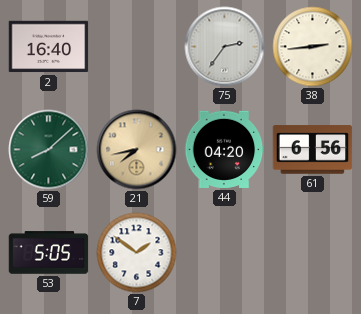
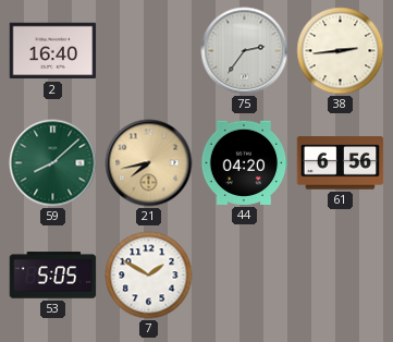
7: 1:51 -> 1:50
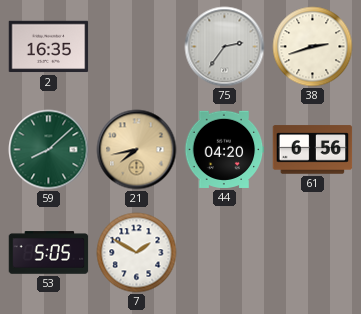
2: 16:40 -> 16:35
38: 2:44 -> 2:42
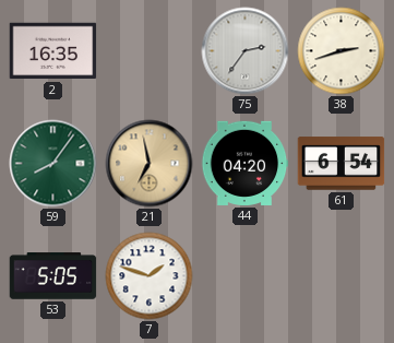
59: 8:08 -> 8:06
21: 7:43 -> 6:58
61: 6:56 -> 6:54
7: 1:50 -> 1:48
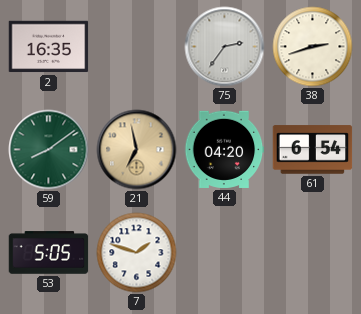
59: 8:06 -> 8:09
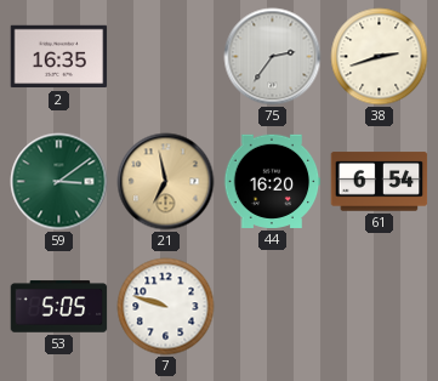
59: 8:09 -> 3:09
44: 04:20 -> 16:20
7: 1:48 -> 9:48
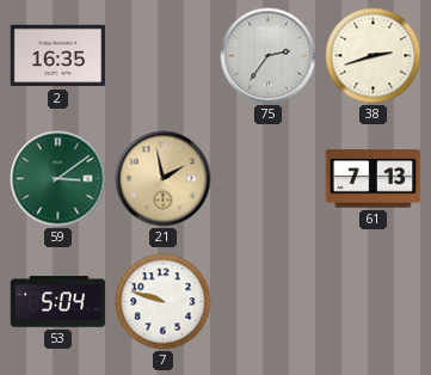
21: 6:58 -> 1:58
44: 16:20 -> none
61: 6:54 -> 7:13
53: 5:05 -> 5:04
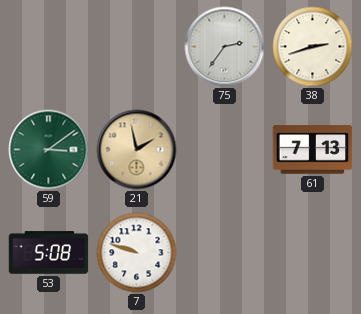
2: 16:35 -> none
53: 5:04 -> 5:08
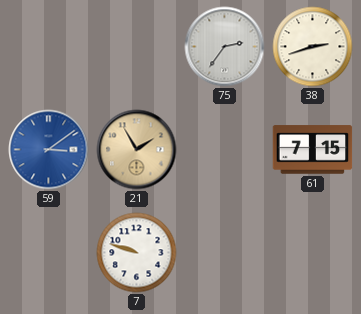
59 dial: green -> blue
21: 1:58 -> 1:55
61: 7:13 -> 7:15
53: 5:08 -> none
